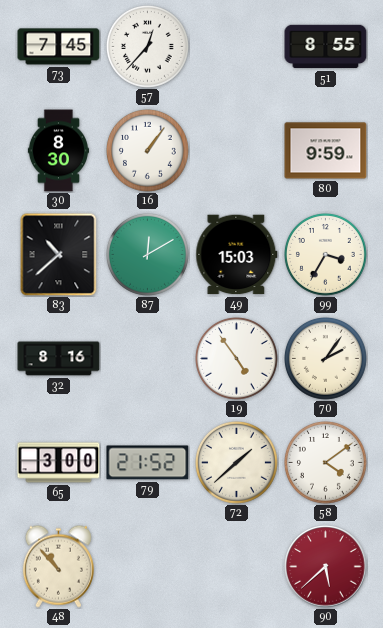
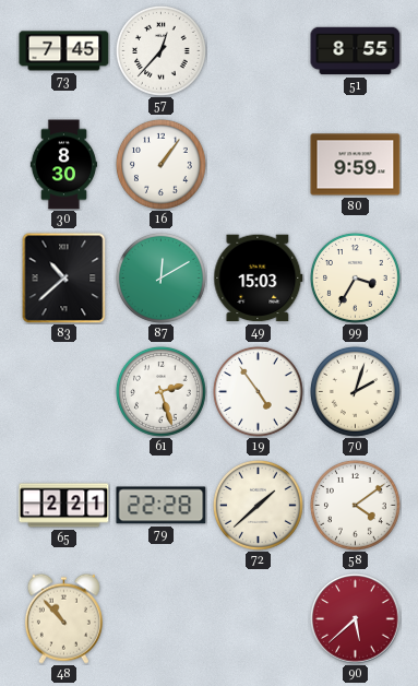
32: 8:16 -> none
61: none -> 2:27
70: 2:06 -> 2:03
65: 3:00 -> 2:21
79: 21:52 -> 22:28
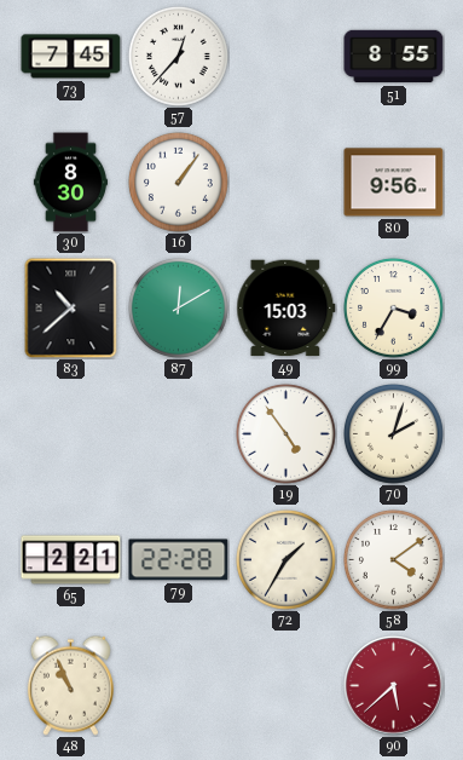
80: 9:59 -> 9:56
61: 2:27 -> none
72: 1:38 -> 1:35
48: 10:53 -> 10:56
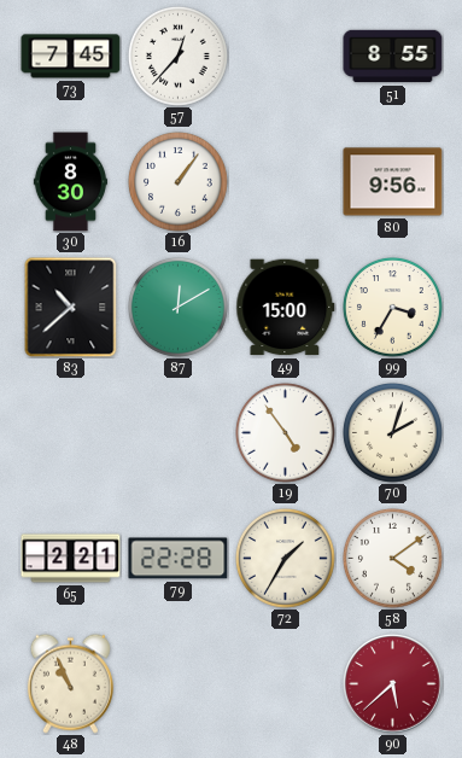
49: 15:03 -> 15:00
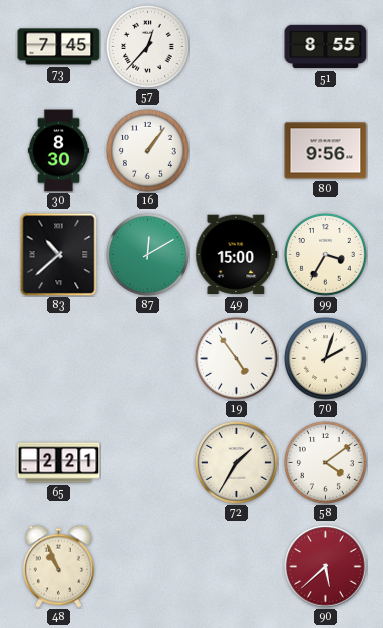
79: 22:28 -> none
